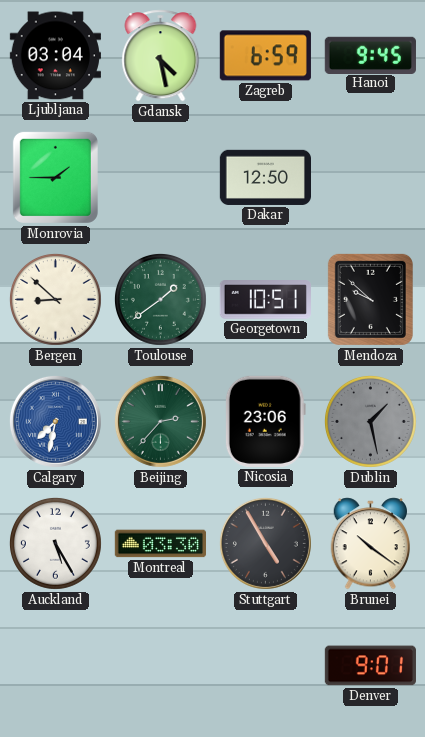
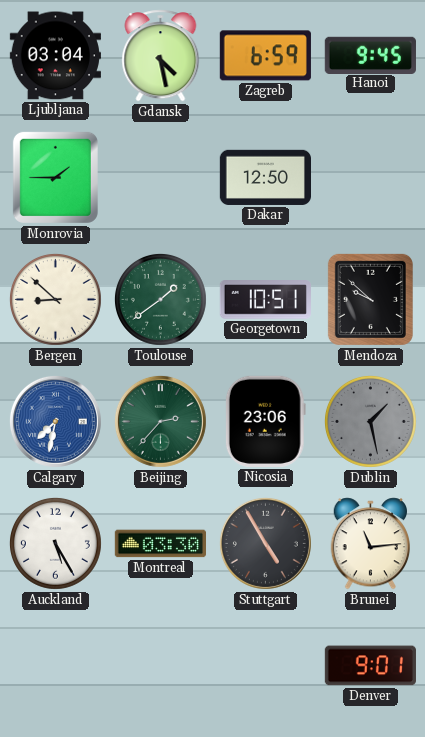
Brunei: 10:21 -> 11:14
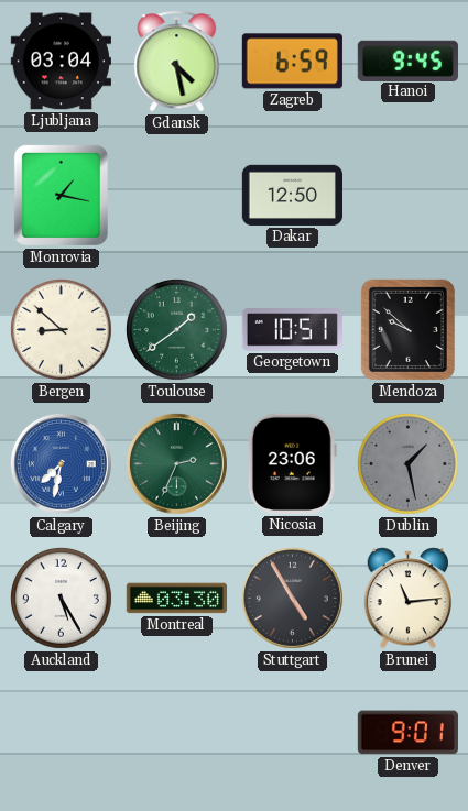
Monrovia: 1:45 -> 1:17
Beijing: 2:37 -> 2:34
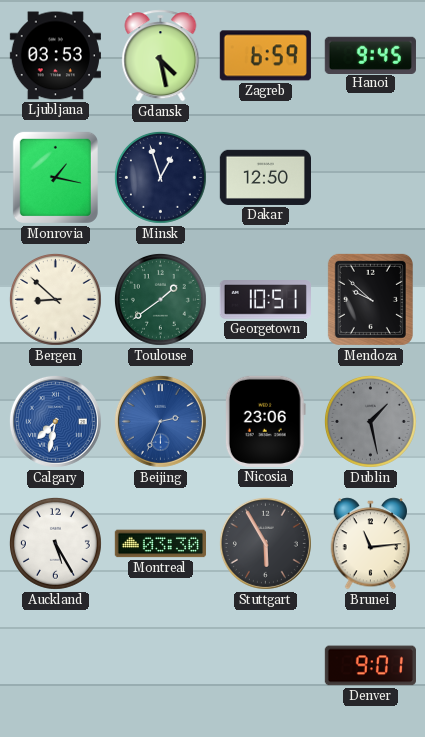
Ljubljana: 03:04 -> 03:53
Minsk: none -> 12:57
Beijing dial: green -> blue
Stuttgart: 4:55 -> 5:55
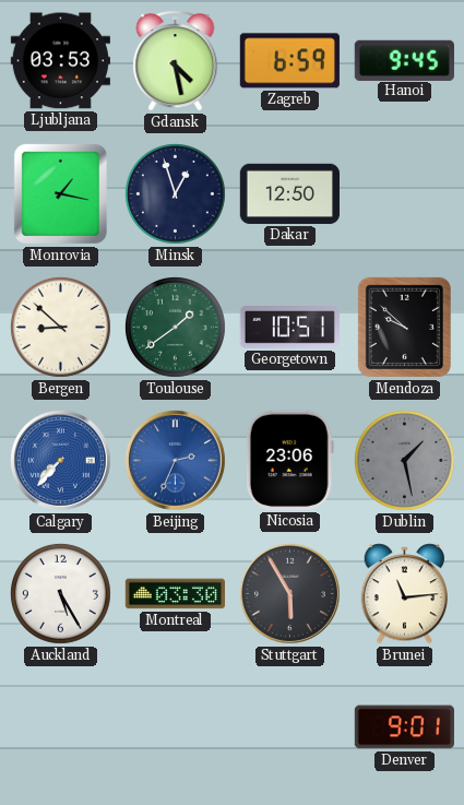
Calgary: 7:32 -> 7:37
